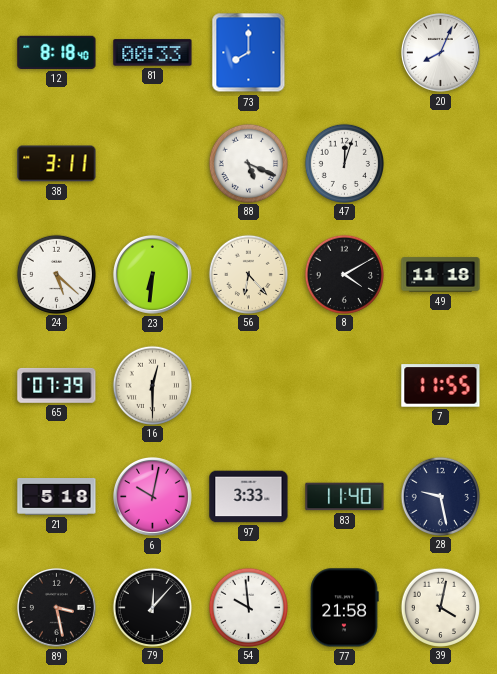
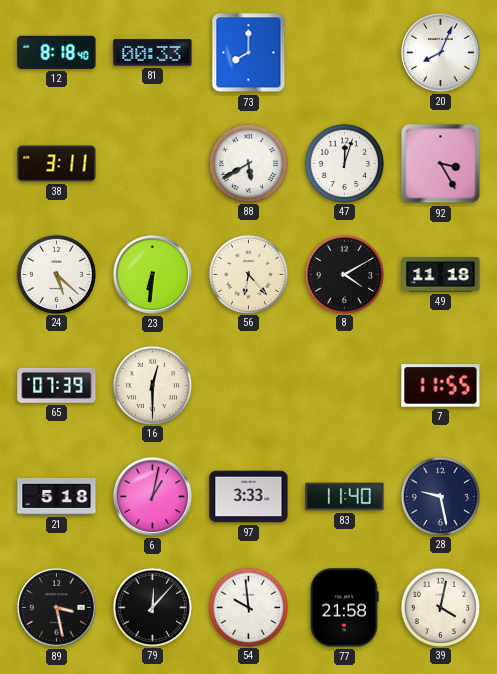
88: 5:19 -> 5:40
92: none -> 3:25
6: 10:02 -> 1:02
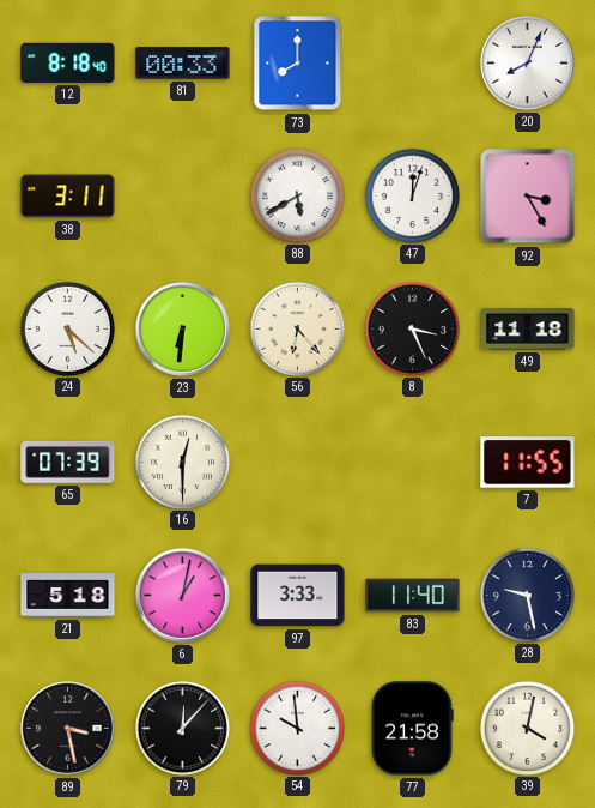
8: 4:10 -> 3:26
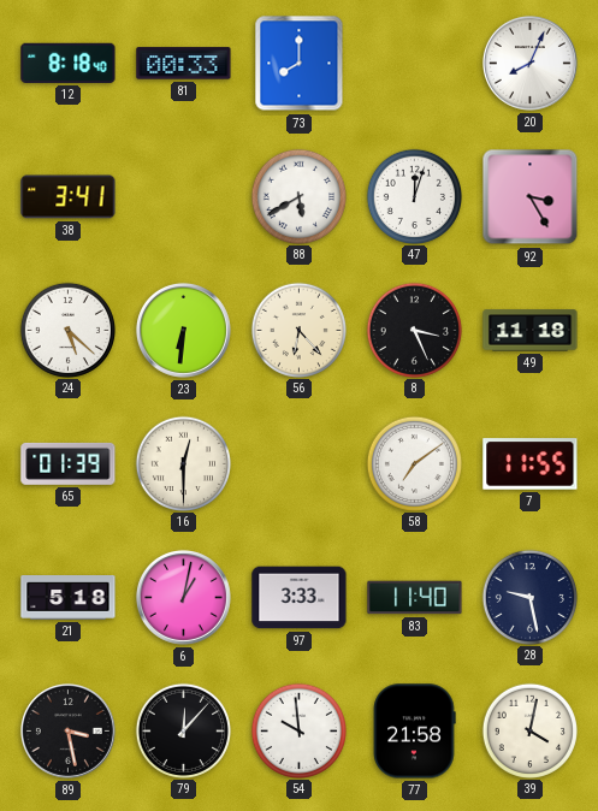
38: 3:11 -> 3:41
65: 07:39 -> 01:39
58: none -> 7:09
